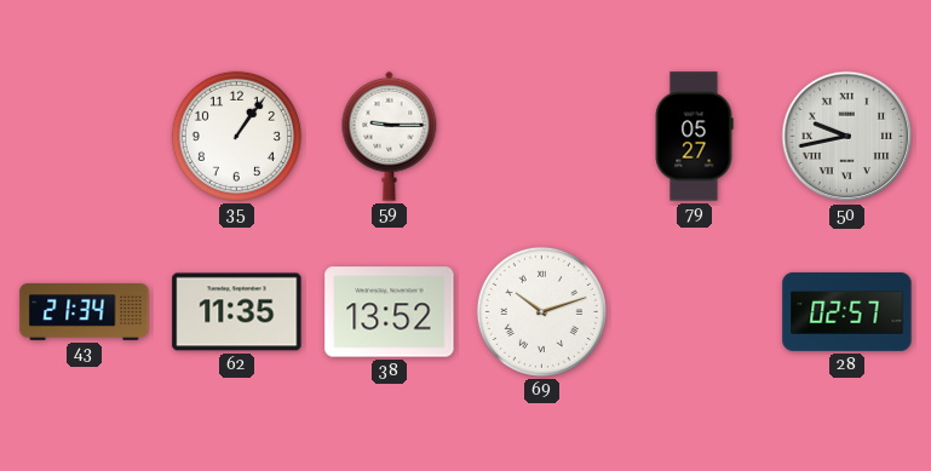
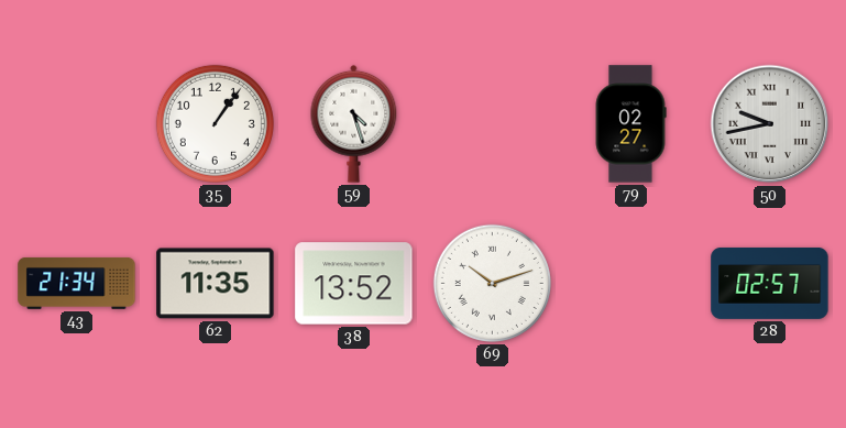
59: 9:15 -> 4:27
79: 05:27 -> 02:27
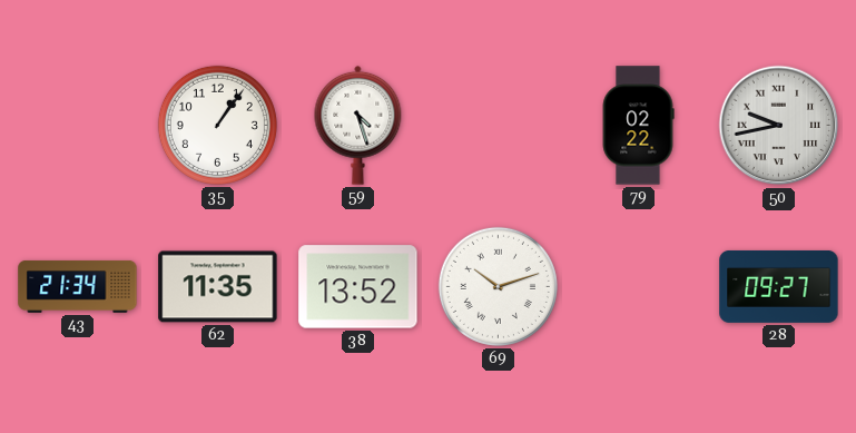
79: 02:27 -> 02:22
28: 02:57 -> 09:27
